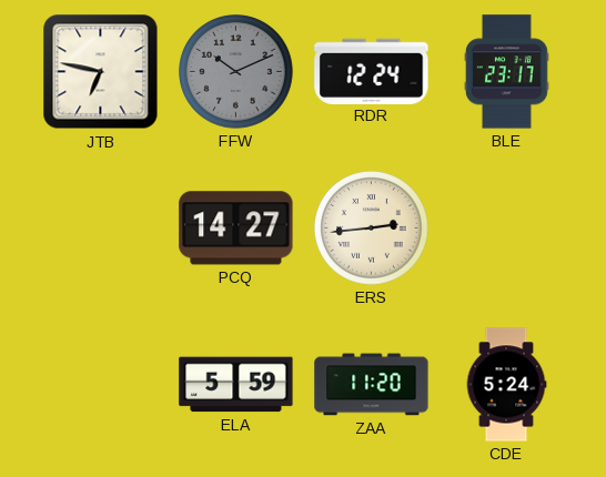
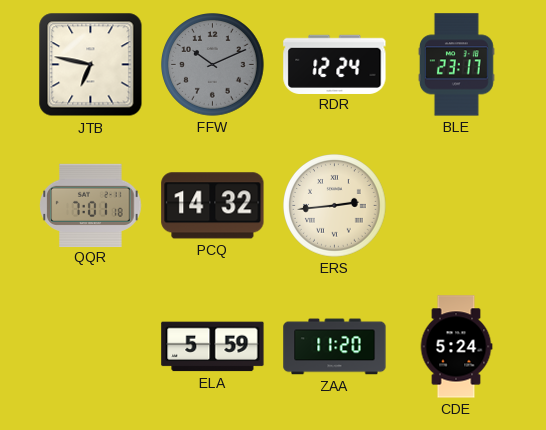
QQR: none -> 7:01
PCQ: 14:27 -> 14:32
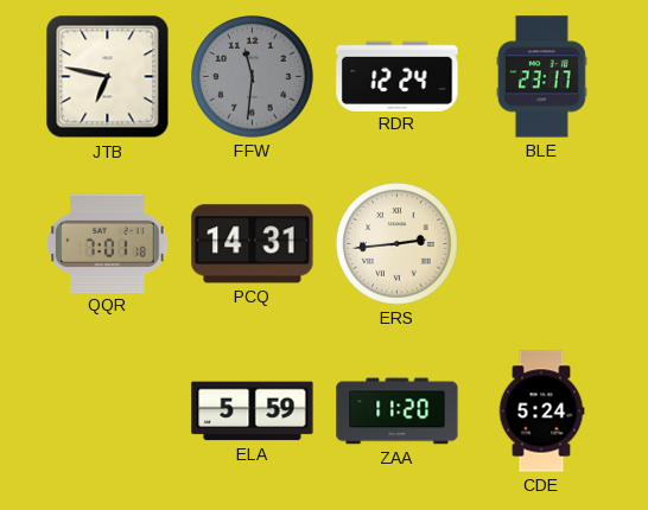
FFW: 10:11 -> 11:31
PCQ: 14:32 -> 14:31
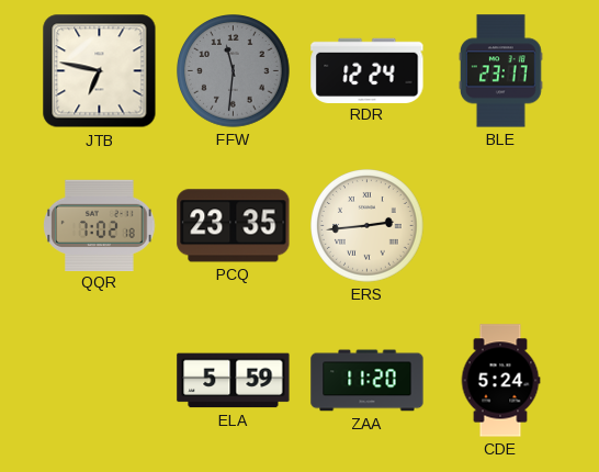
QQR: 7:01 -> 7:02
PCQ: 14:31 -> 23:35
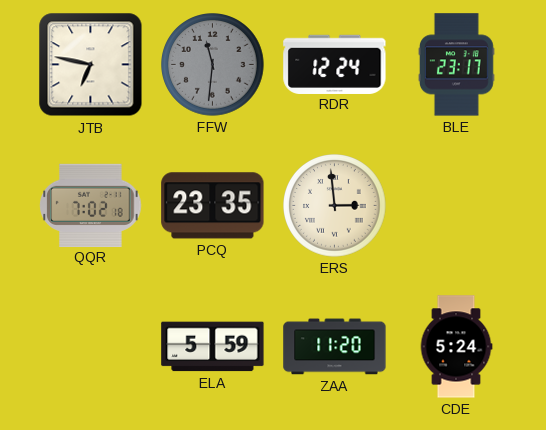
ERS: 2:44 -> 2:59
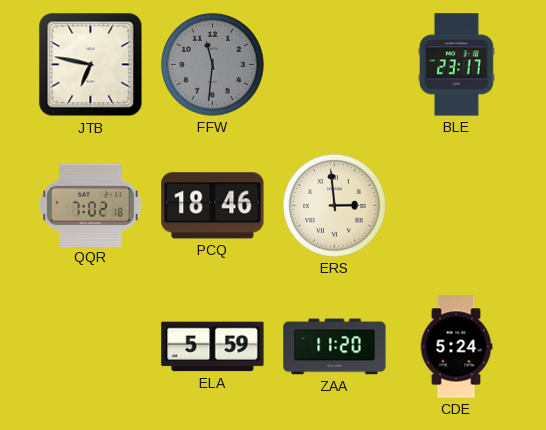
RDR: 12:24 -> none
PCQ: 23:35 -> 18:46
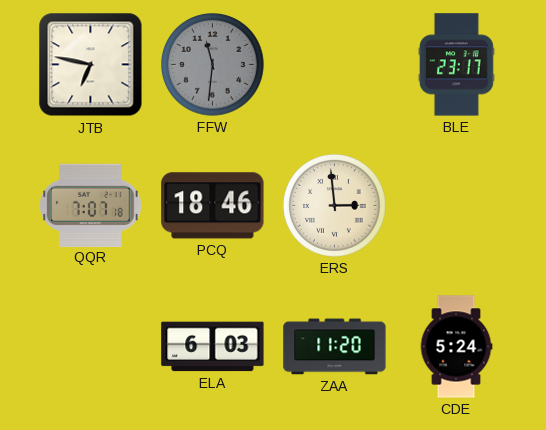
QQR: 7:02 -> 7:07
ELA: 5:59 -> 6:03
